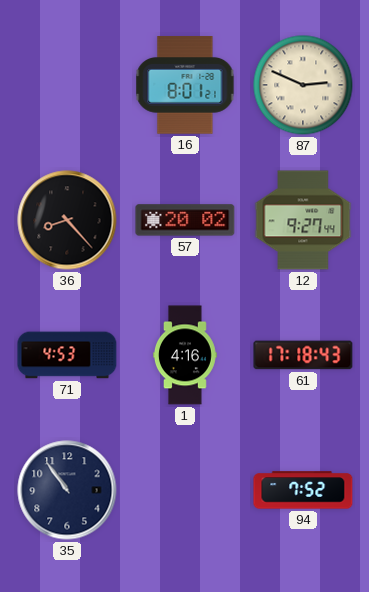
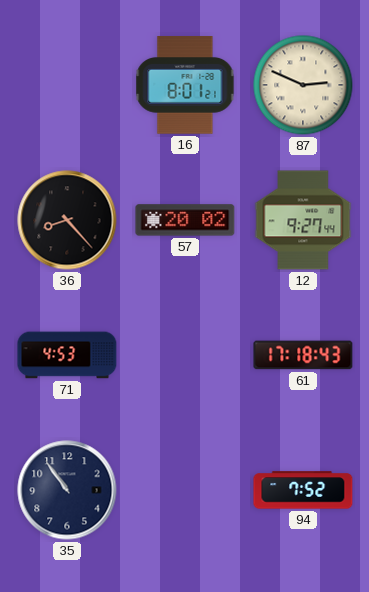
1: 4:16 -> none
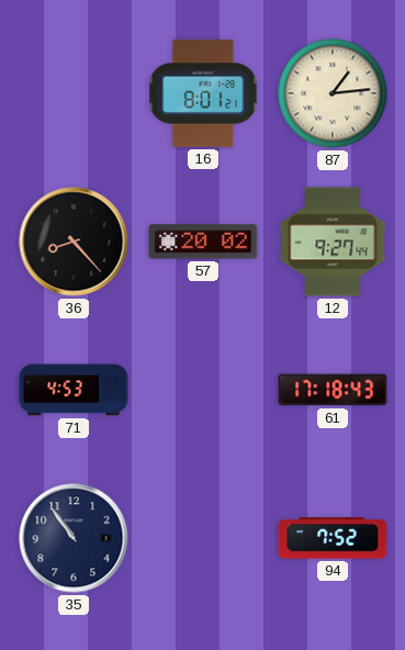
87: 2:49 -> 1:14
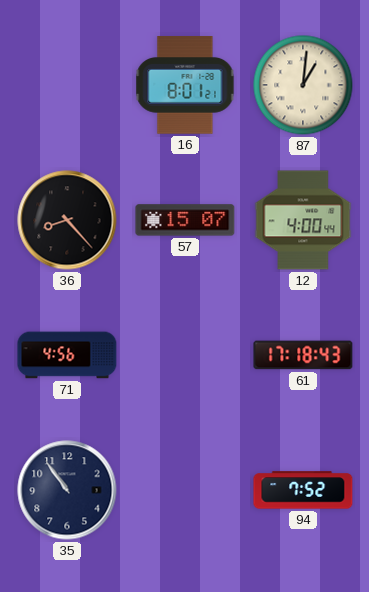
87: 1:14 -> 1:01
57: 20:02 -> 15:07
12: 9:27 -> 4:00
71: 4:53 -> 4:56
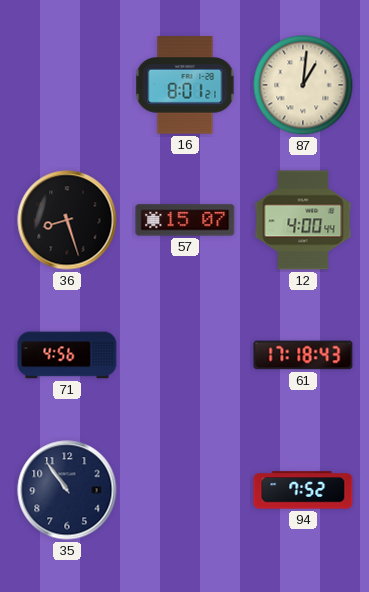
36: 8:23 -> 8:27
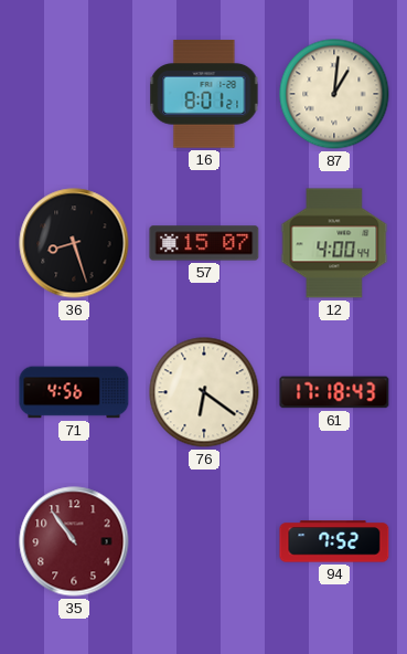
76: none -> 6:21
35 dial: navy -> burgundy
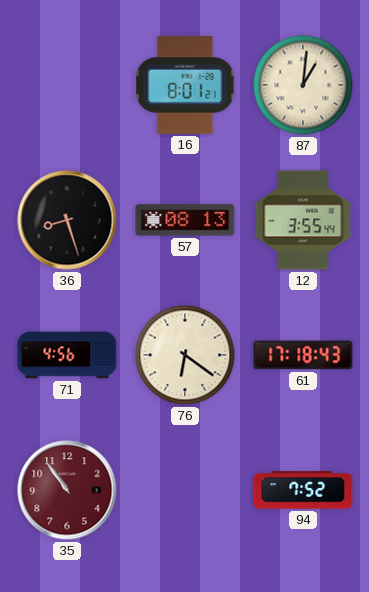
57: 15:07 -> 08:13
12: 4:00 -> 3:55
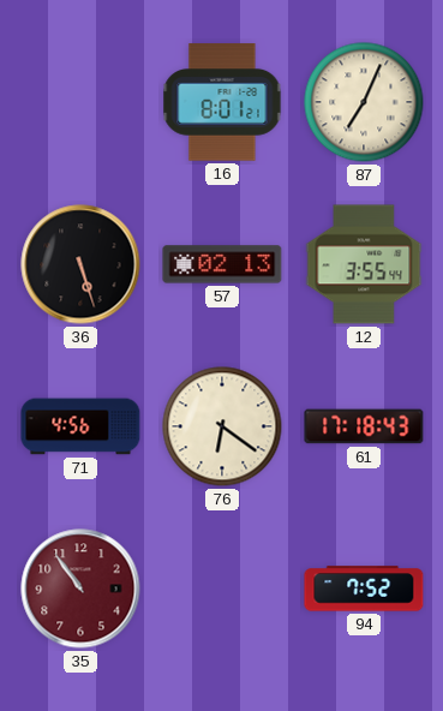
87: 1:01 -> 7:04
36: 8:27 -> 5:27
57: 08:13 -> 02:13
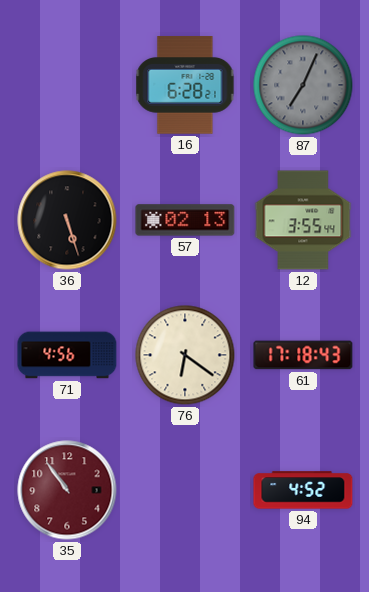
16: 8:01 -> 6:28
87 dial: cream -> grey
94: 7:52 -> 4:52
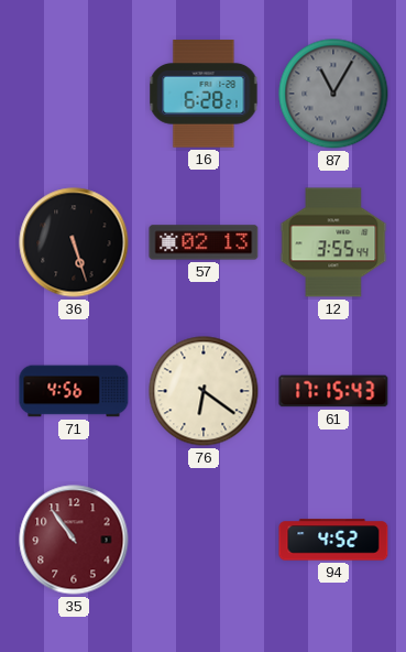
87: 7:04 -> 11:05
61: 17:18 -> 17:15
